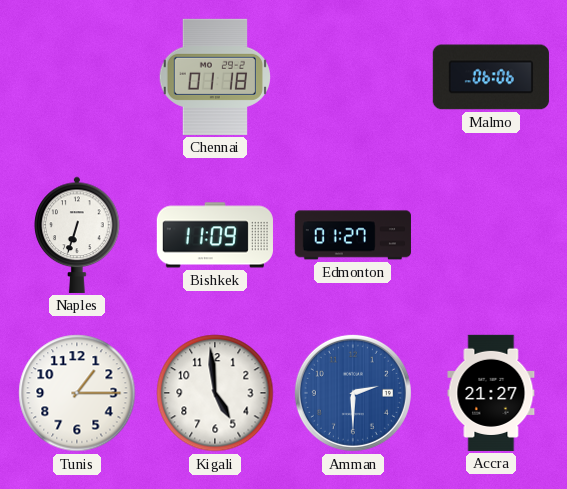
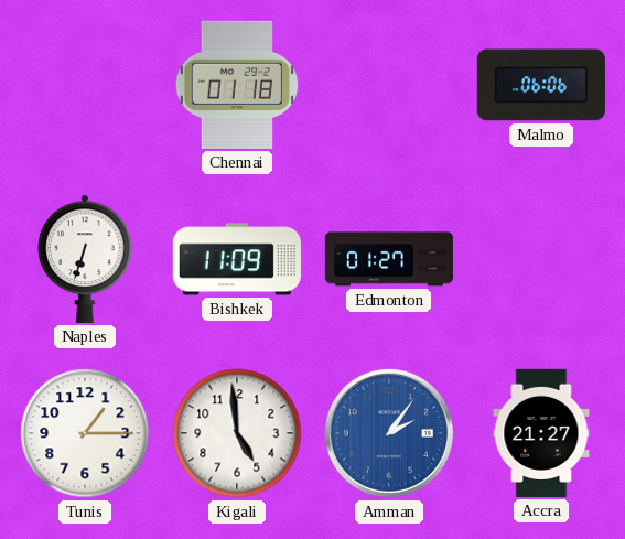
Amman: 2:30 -> 2:06
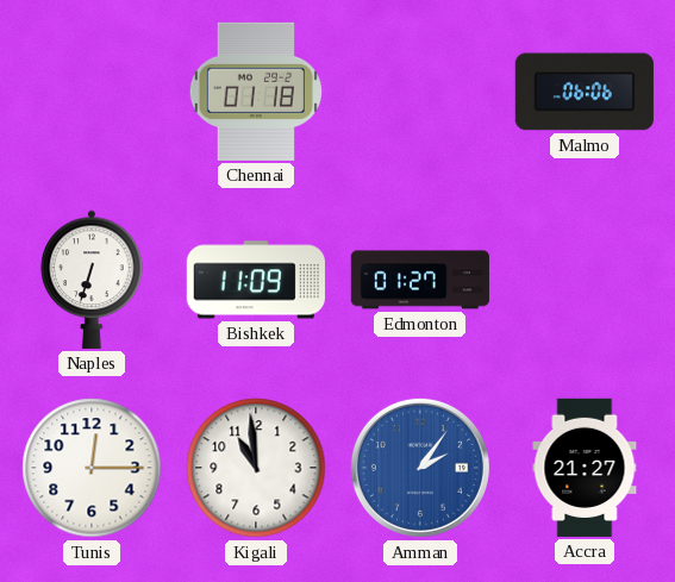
Tunis: 1:15 -> 12:15
Kigali: 4:59 -> 10:59
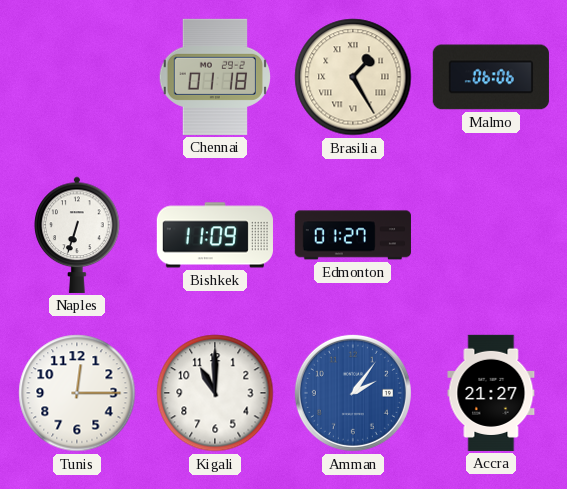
Brasilia: none -> 1:25
Kigali: 10:59 -> 11:00
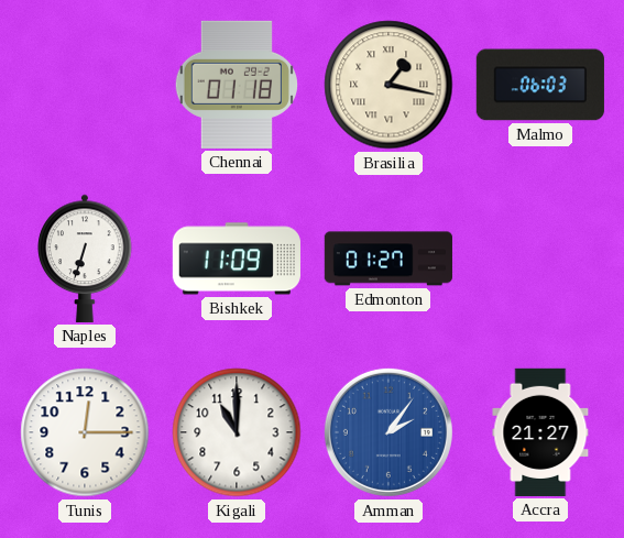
Brasilia: 1:25 -> 1:17
Malmo: 06:06 -> 06:03
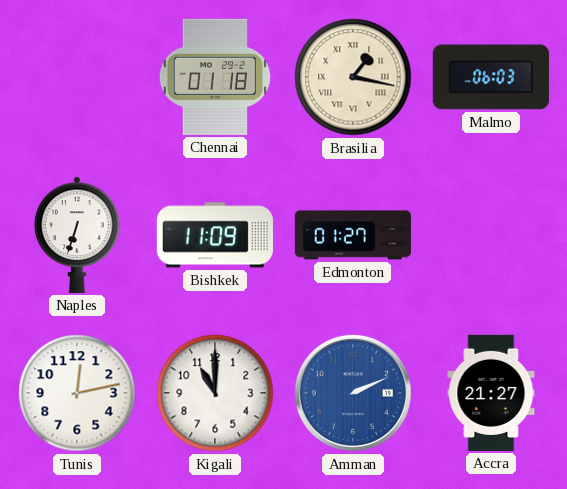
Tunis: 12:15 -> 12:13
Amman: 2:06 -> 2:11
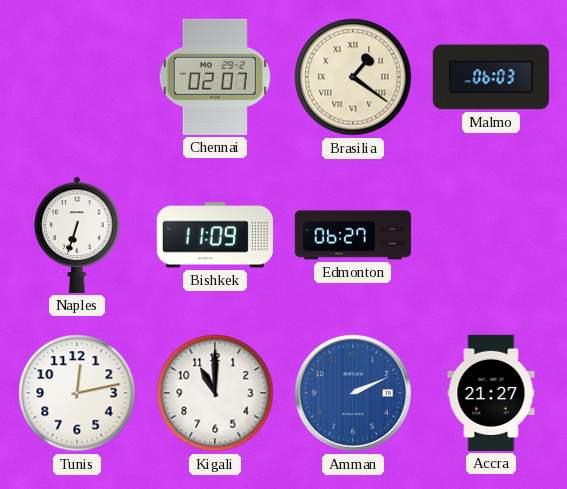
Chennai: 01:18 -> 02:07
Brasilia: 1:17 -> 1:21
Edmonton: 01:27 -> 06:27
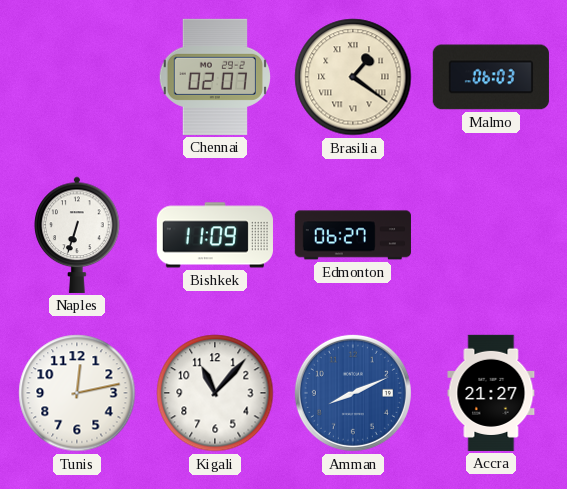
Kigali: 11:00 -> 11:07
Amman: 2:11 -> 8:11
